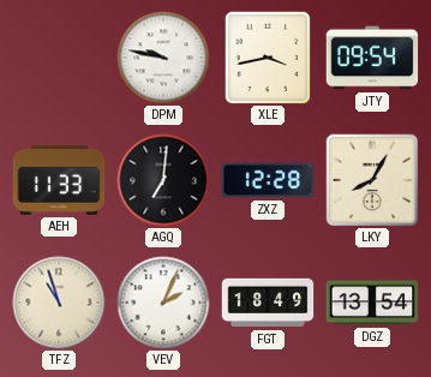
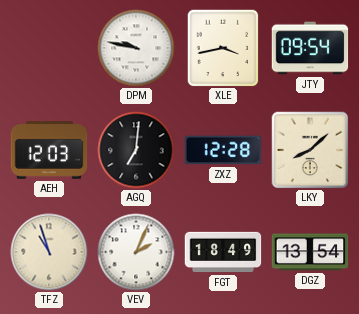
AEH: 11:33 -> 12:03
LKY: 8:05 -> 8:08
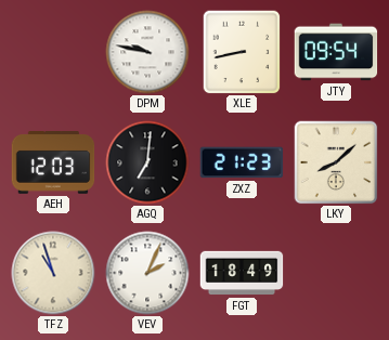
XLE: 3:43 -> 8:43
ZXZ: 12:28 -> 21:23
DGZ: 13:54 -> none
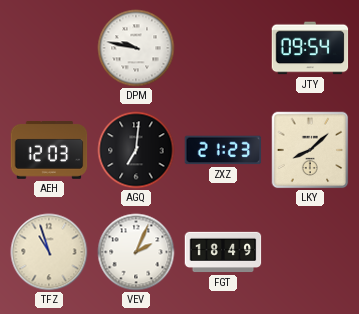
XLE: 8:43 -> none
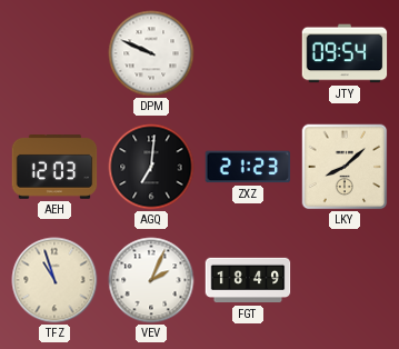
DPM: 9:47 -> 9:49
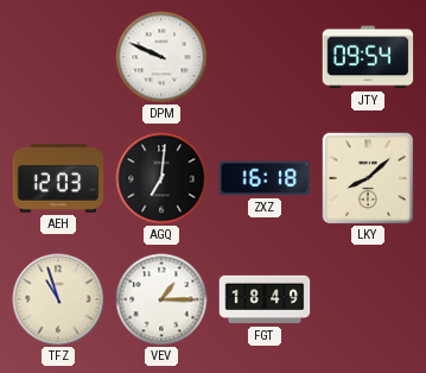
ZXZ: 21:23 -> 16:18
VEV: 2:04 -> 1:15
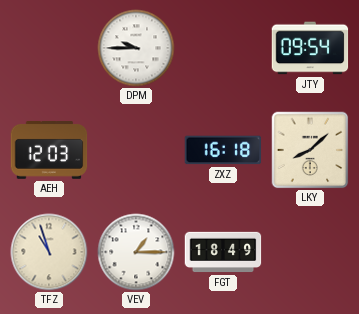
DPM: 9:49 -> 9:45
AGQ: 7:01 -> none
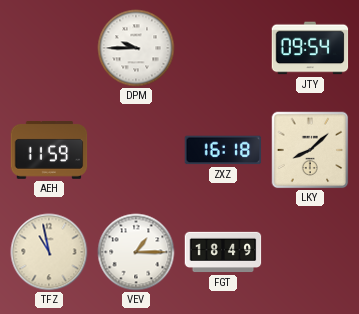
AEH: 12:03 -> 11:59
TFZ: 10:57 -> 10:58
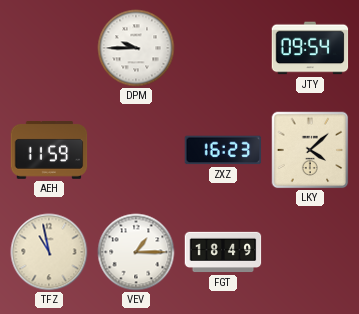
ZXZ: 16:18 -> 16:23
LKY: 8:08 -> 4:08
